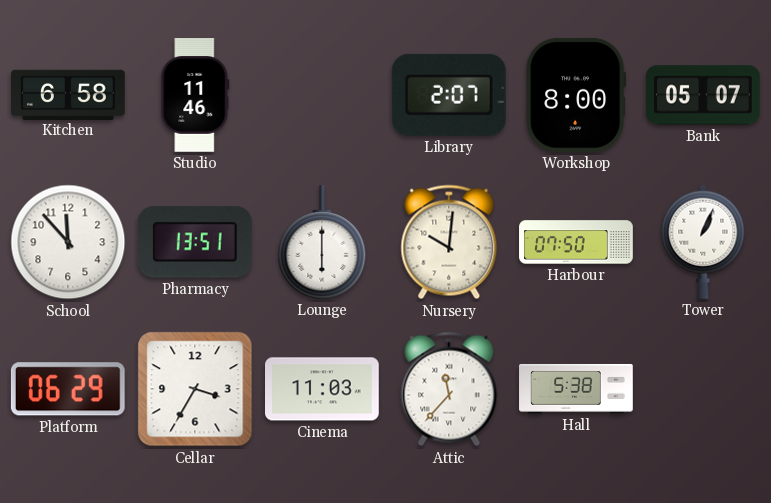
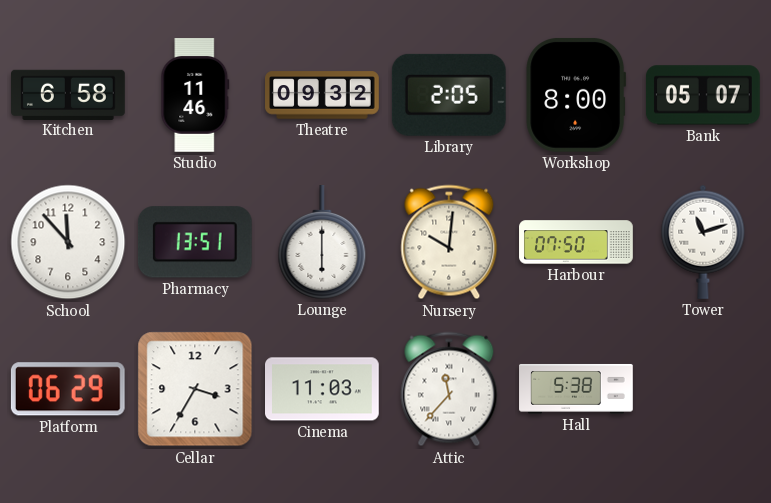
Theatre: none -> 09:32
Library: 2:07 -> 2:05
Tower: 1:04 -> 11:12
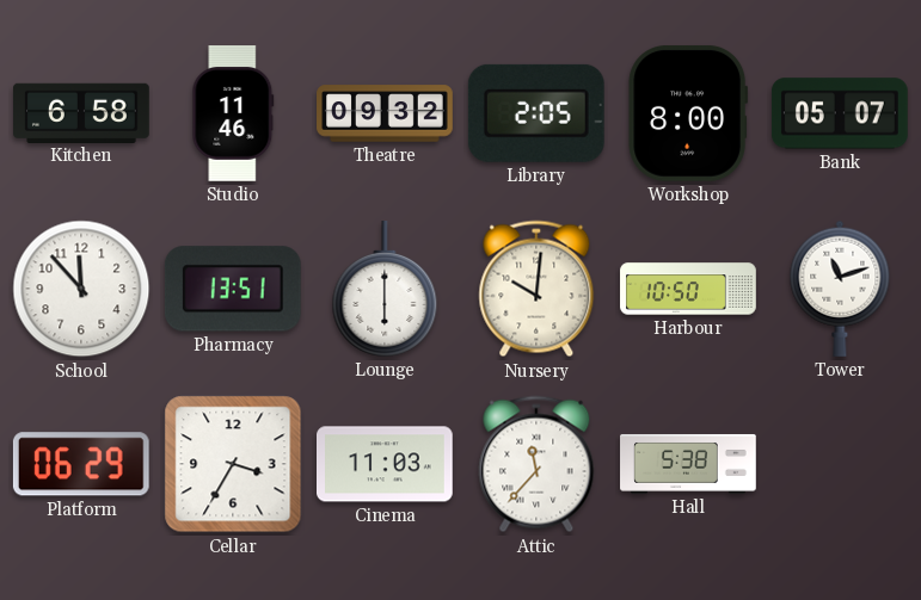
Harbour: 07:50 -> 10:50
